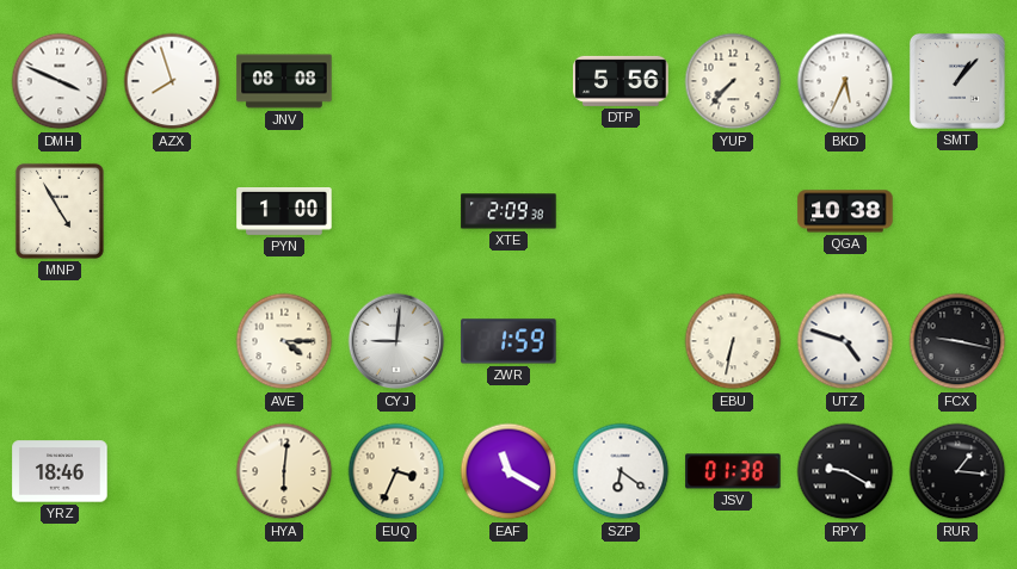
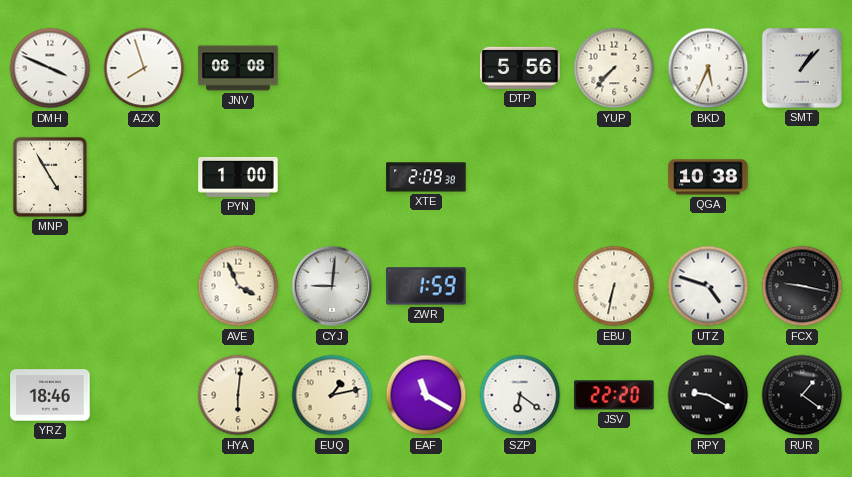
AVE: 4:15 -> 3:56
EUQ: 3:34 -> 1:13
JSV: 01:38 -> 22:20
RUR: 1:16 -> 1:21
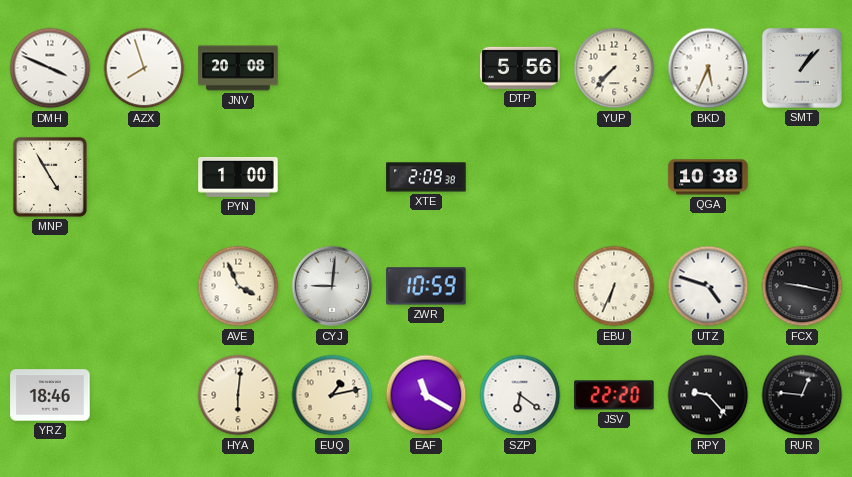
JNV: 08:08 -> 20:08
ZWR: 1:59 -> 10:59
EBU: 6:32 -> 6:34
RPY: 9:20 -> 9:23
RUR: 1:21 -> 12:46
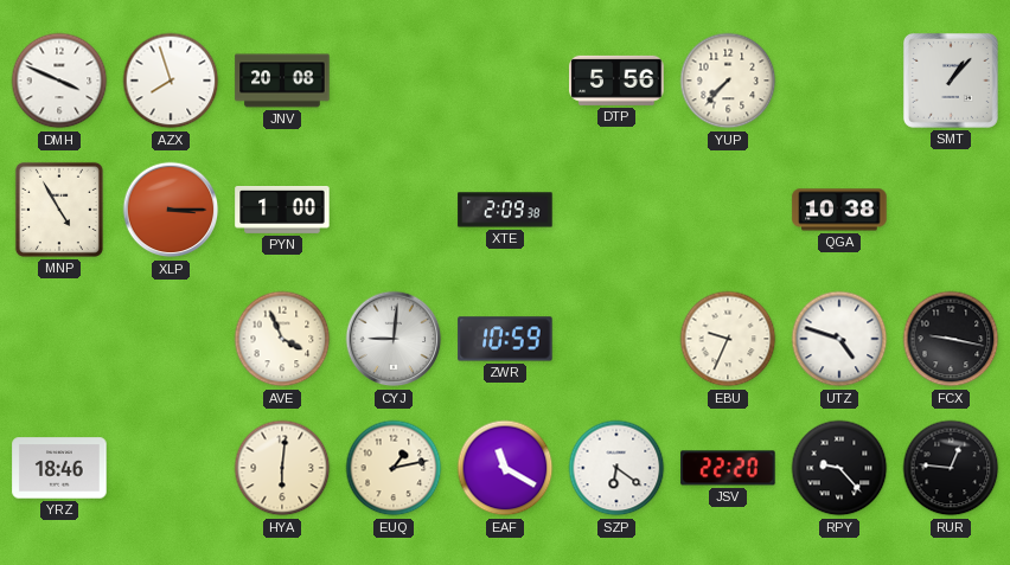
BKD: 5:34 -> none
XLP: none -> 3:15
EBU: 6:34 -> 9:34
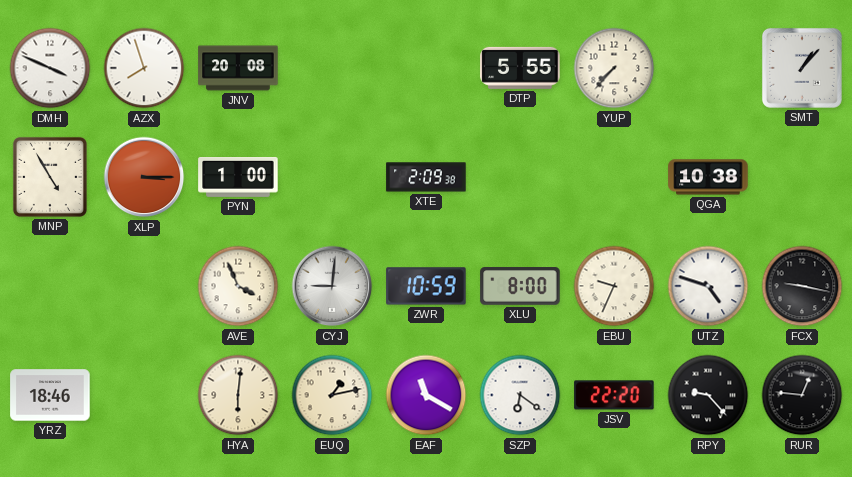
DTP: 5:56 -> 5:55
XLU: none -> 8:00
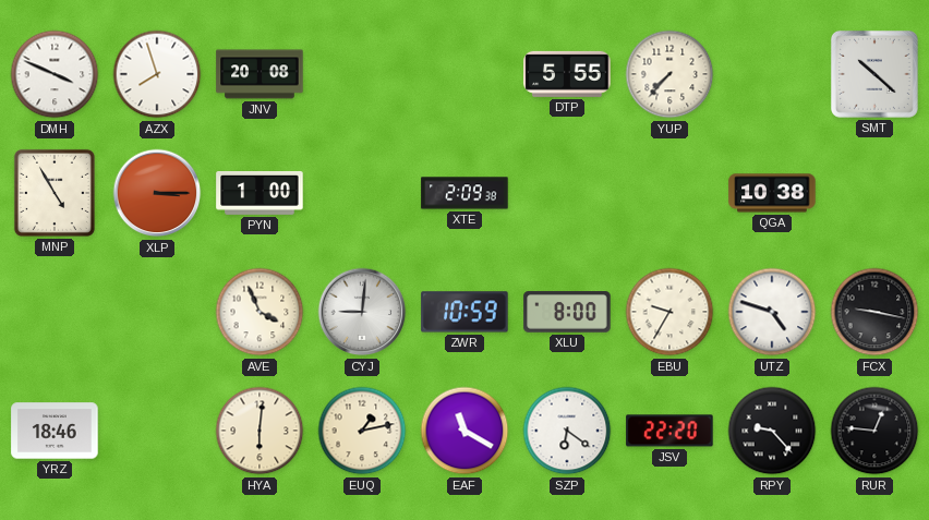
SMT: 1:07 -> 10:22
EBU: 9:34 -> 9:35
